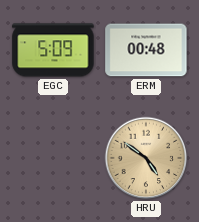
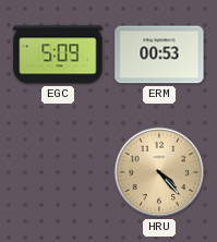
ERM: 00:48 -> 00:53
HRU: 4:51 -> 4:23
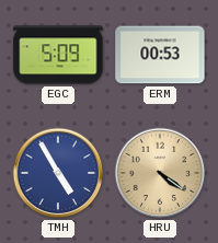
TMH: none -> 4:55
HRU: 4:23 -> 4:21
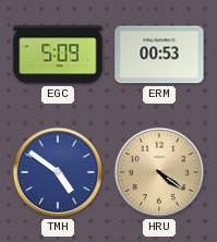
TMH: 4:55 -> 4:51
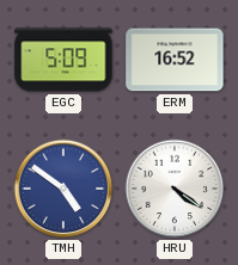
ERM: 00:53 -> 16:52
HRU dial: champagne -> white
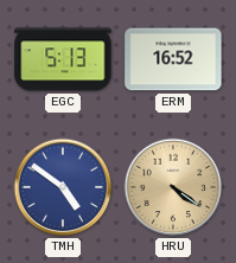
EGC: 5:09 -> 5:13
HRU dial: white -> champagne
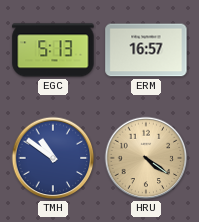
ERM: 16:52 -> 16:57
TMH: 4:51 -> 10:51
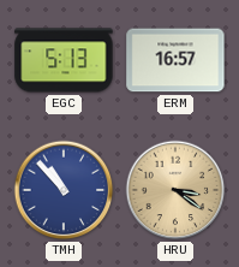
TMH: 10:51 -> 10:53
HRU: 4:21 -> 3:21
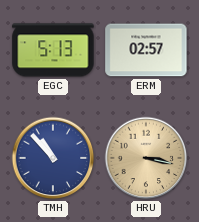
ERM: 16:57 -> 02:57
HRU: 3:21 -> 3:17
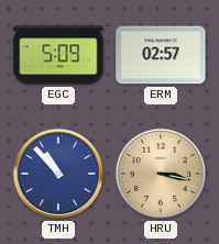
EGC: 5:13 -> 5:09
